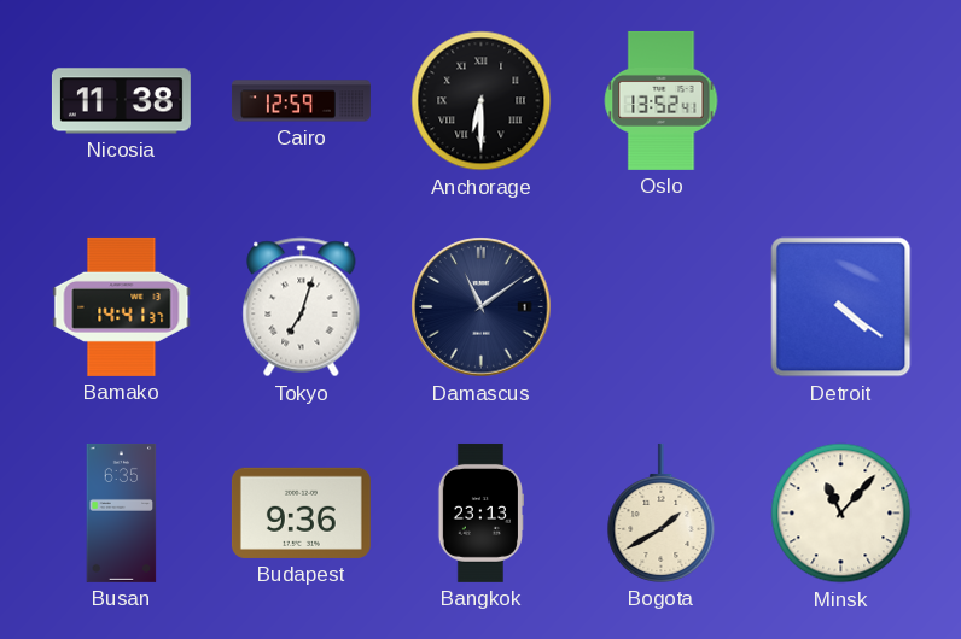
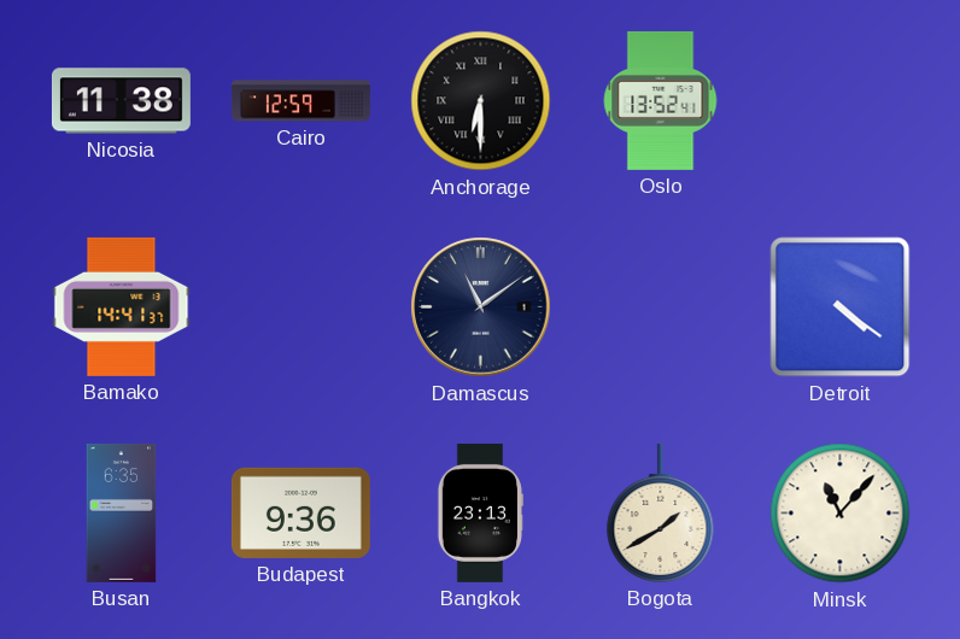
Tokyo: 7:03 -> none
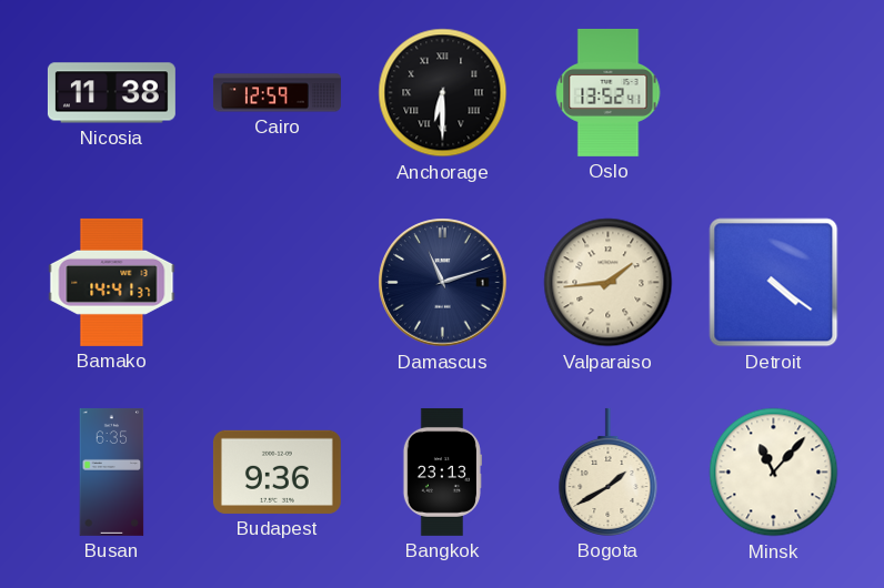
Damascus: 11:09 -> 11:12
Valparaiso: none -> 1:44
